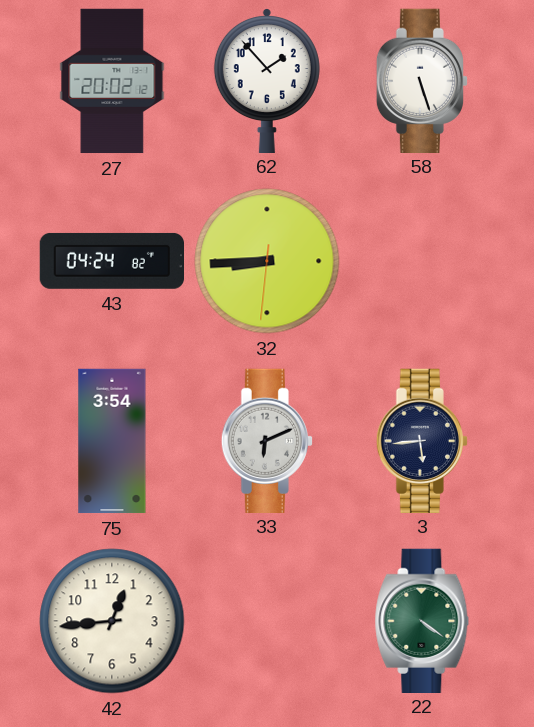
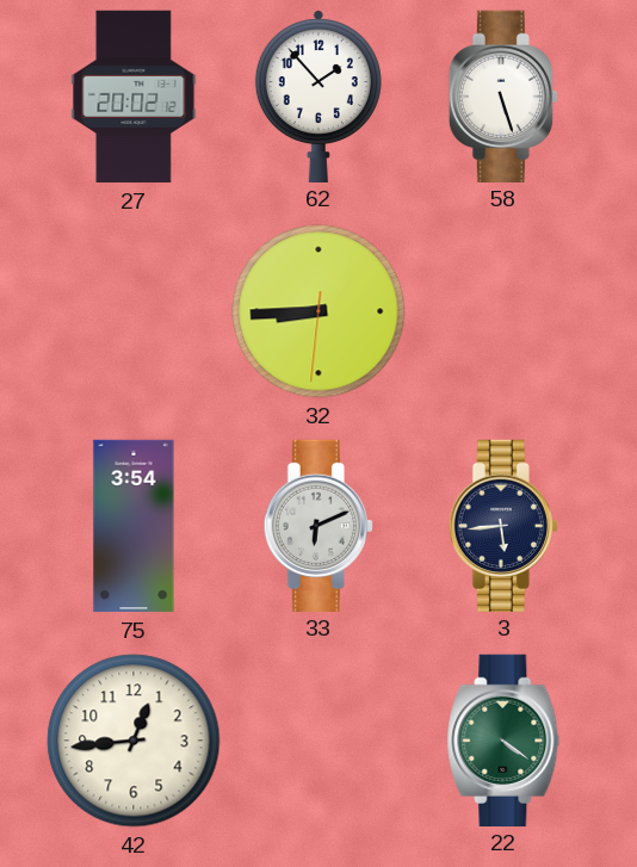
43: 04:24 -> none
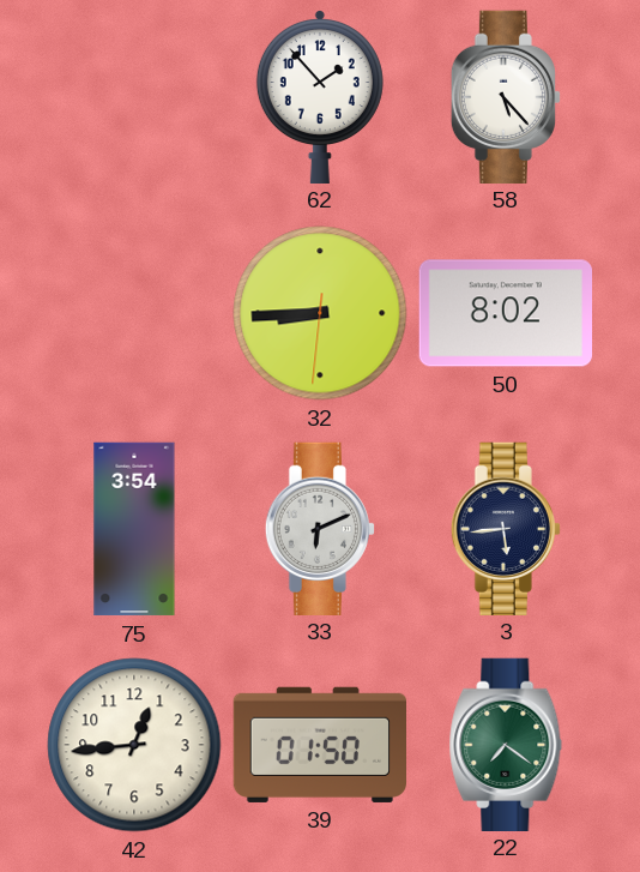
27: 20:02 -> none
58: 5:27 -> 5:23
50: none -> 8:02
39: none -> 01:50
22: 4:21 -> 7:21
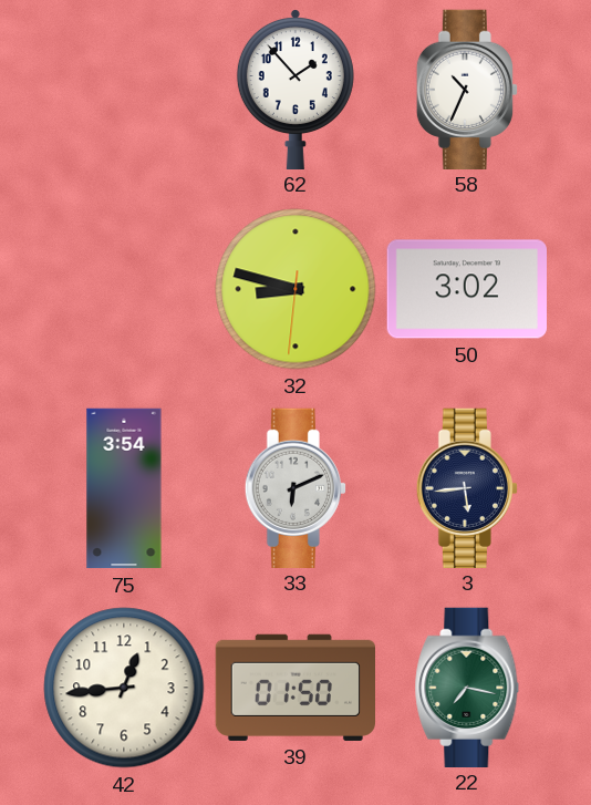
58: 5:23 -> 10:34
32: 8:44 -> 8:47
50: 8:02 -> 3:02
22: 7:21 -> 7:17
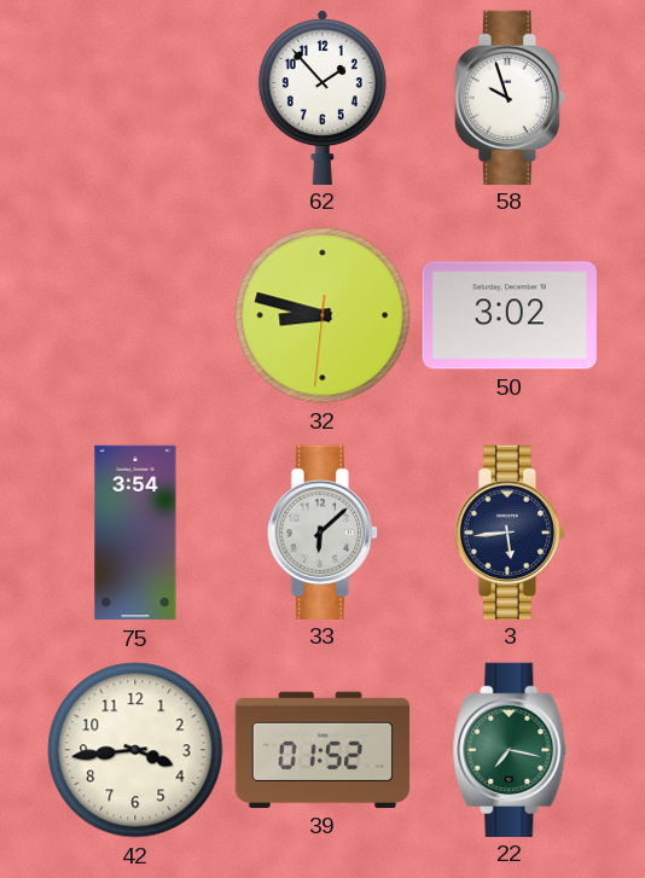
58: 10:34 -> 9:57
33: 6:11 -> 6:08
42: 12:44 -> 3:44
39: 01:50 -> 01:52
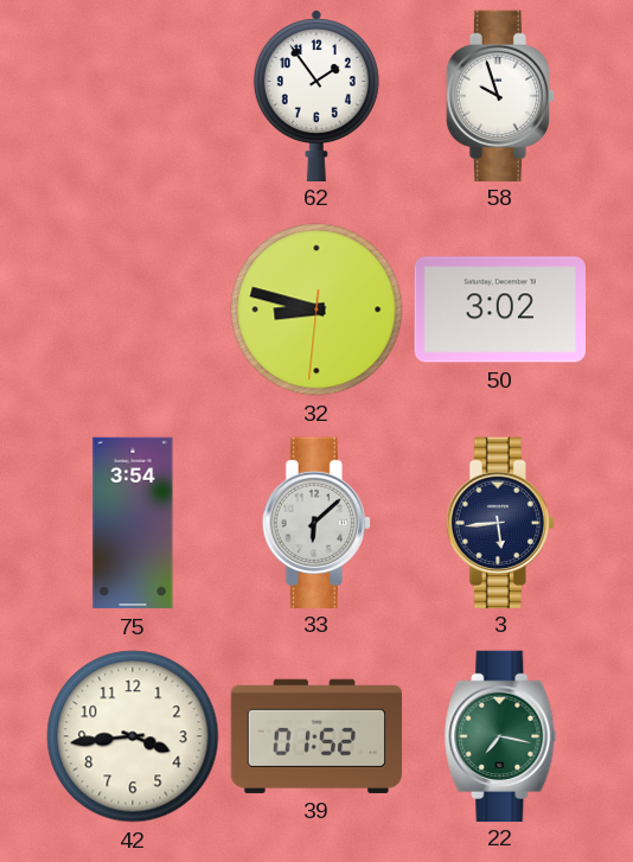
62: 1:53 -> 1:54
